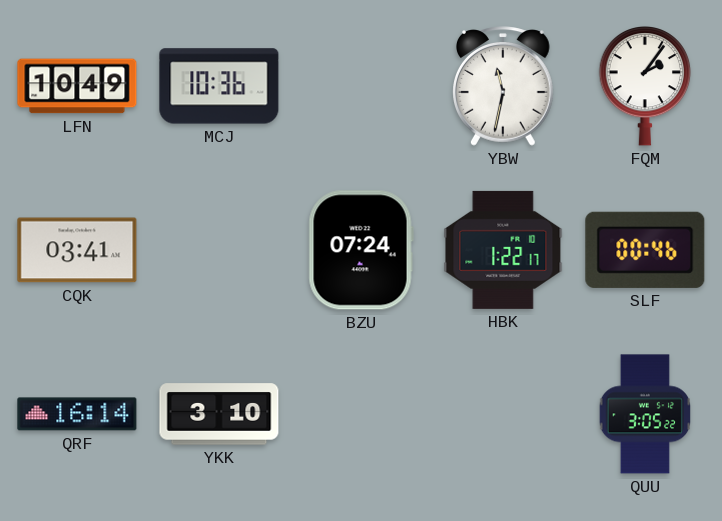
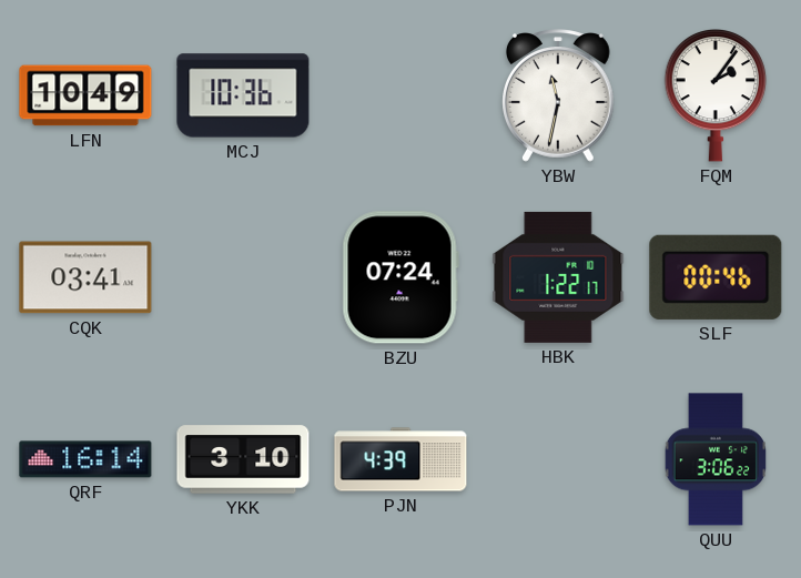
PJN: none -> 4:39
QUU: 3:05 -> 3:06
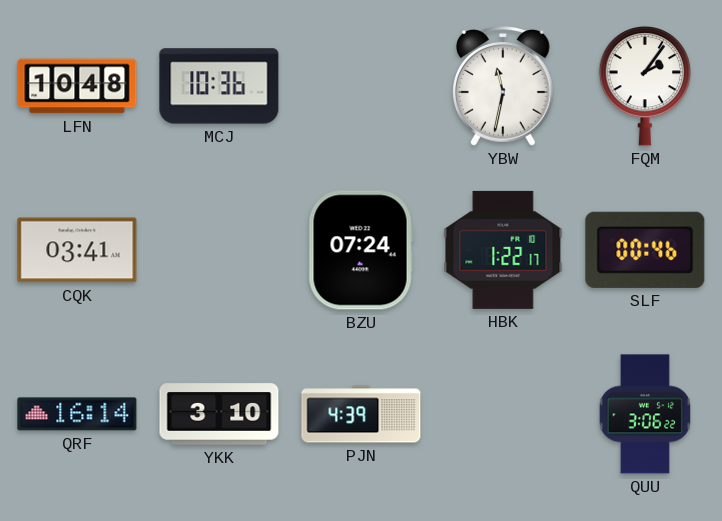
LFN: 10:49 -> 10:48
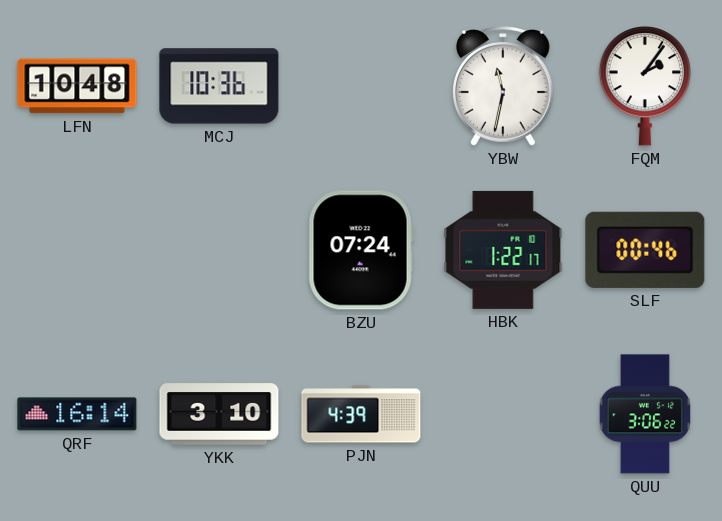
CQK: 03:41 -> none
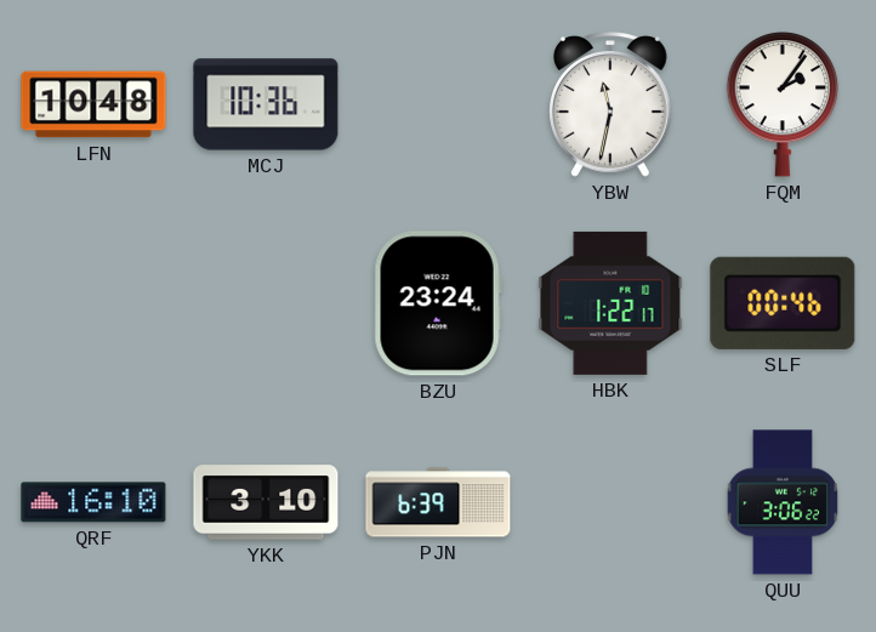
BZU: 07:24 -> 23:24
QRF: 16:14 -> 16:10
PJN: 4:39 -> 6:39
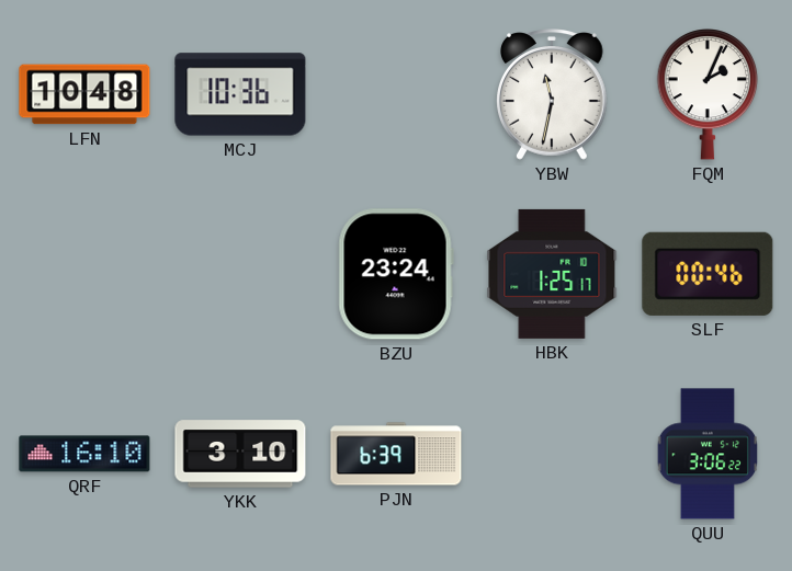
FQM: 2:06 -> 2:04
HBK: 1:22 -> 1:25
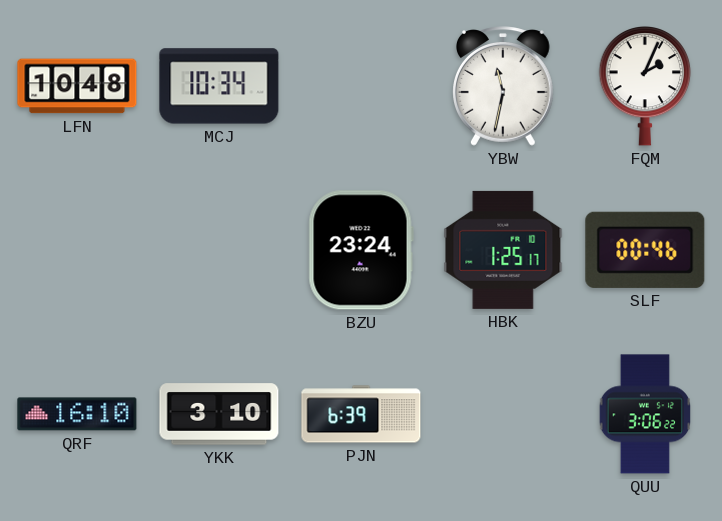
MCJ: 10:36 -> 10:34
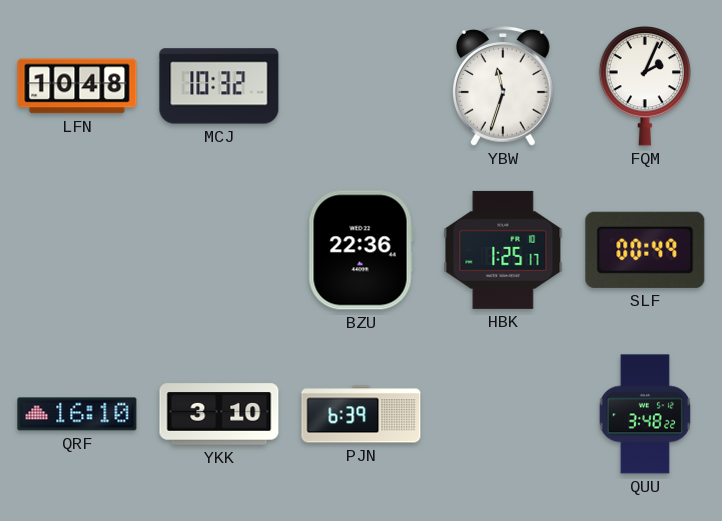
MCJ: 10:34 -> 10:32
YBW: 11:32 -> 11:33
BZU: 23:24 -> 22:36
SLF: 00:46 -> 00:49
QUU: 3:06 -> 3:48
